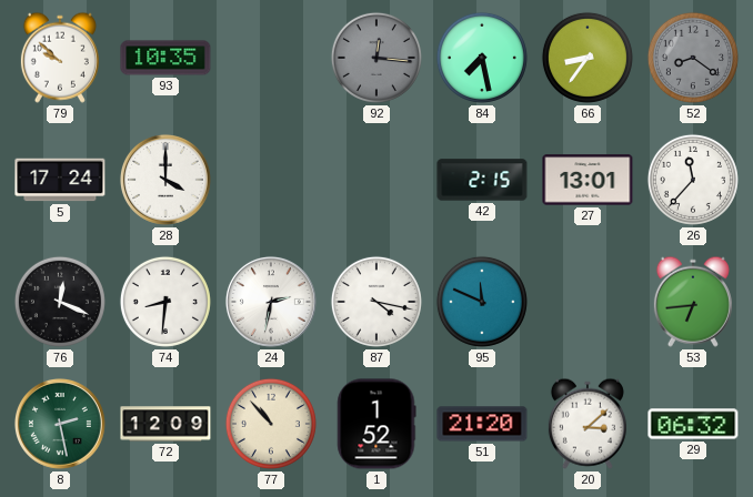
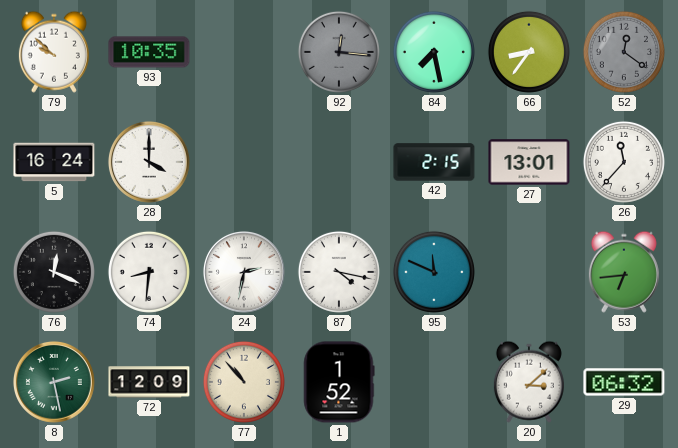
52: 8:21 -> 12:21
5: 17:24 -> 16:24
51: 21:20 -> none
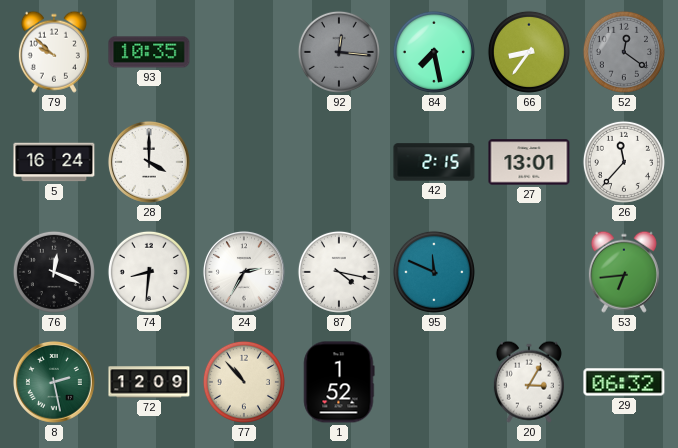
24: 2:32 -> 2:35
20: 3:08 -> 3:05
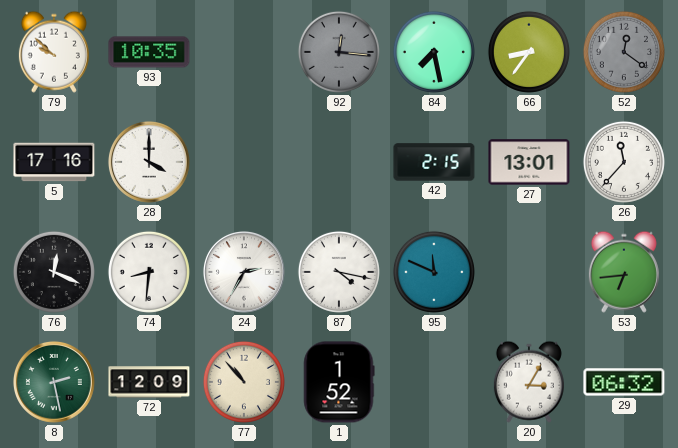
5: 16:24 -> 17:16
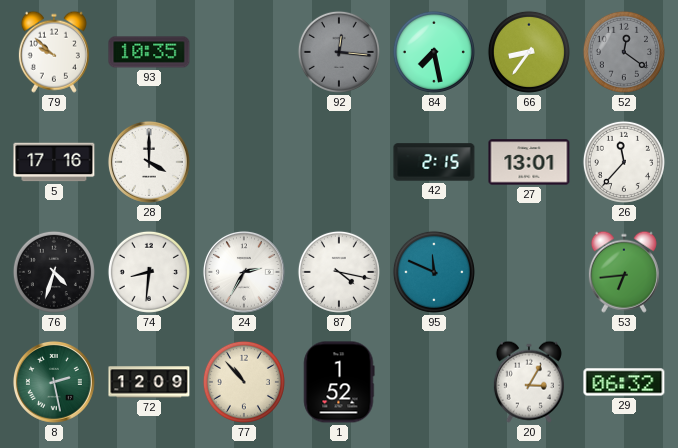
76: 12:19 -> 4:33
